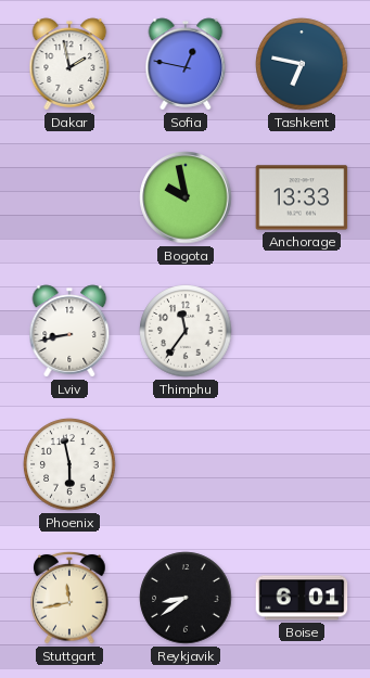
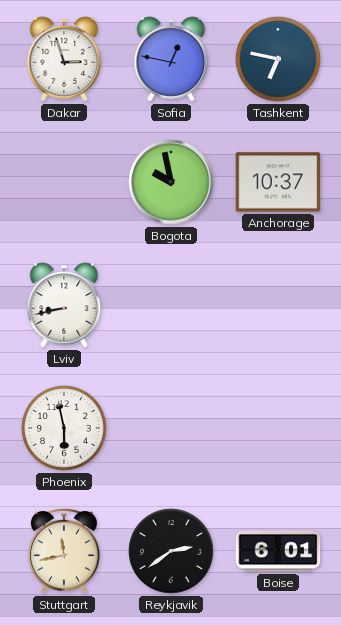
Dakar: 1:58 -> 2:57
Anchorage: 13:33 -> 10:37
Thimphu: 11:36 -> none
Reykjavik: 8:39 -> 2:39
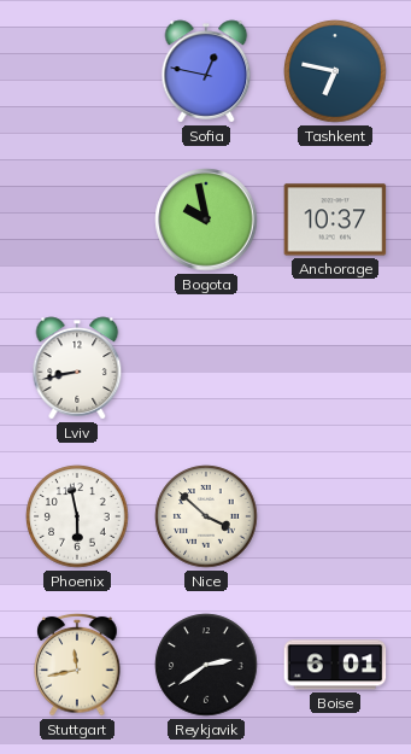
Dakar: 2:57 -> none
Nice: none -> 3:52
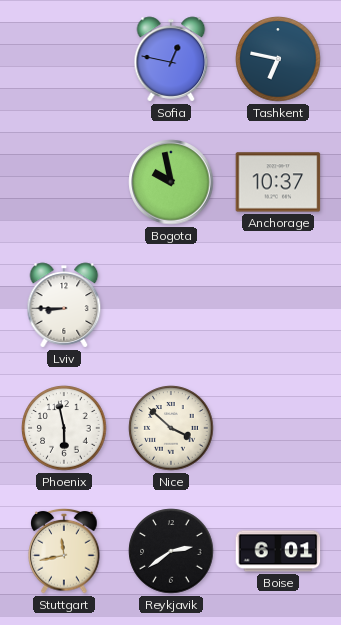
Lviv: 8:43 -> 8:45
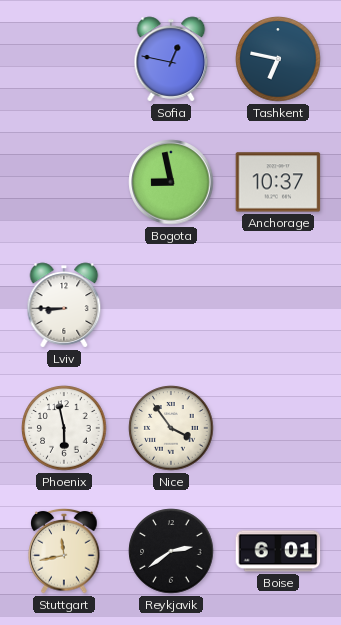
Bogota: 9:58 -> 8:58
Nice: 3:52 -> 3:54
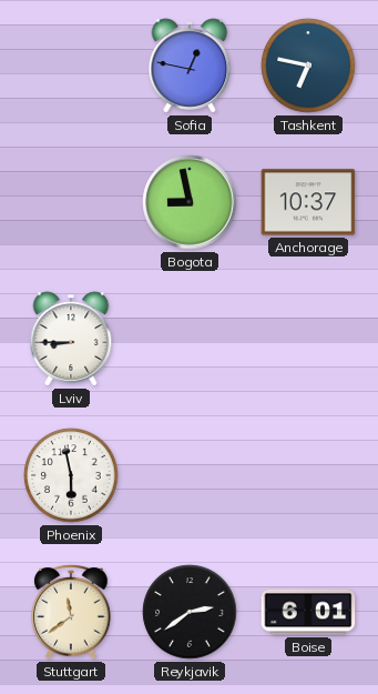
Nice: 3:54 -> none
Stuttgart: 11:43 -> 11:39
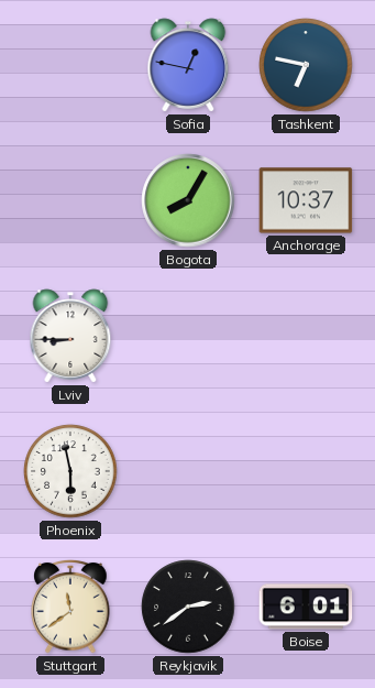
Bogota: 8:58 -> 8:05
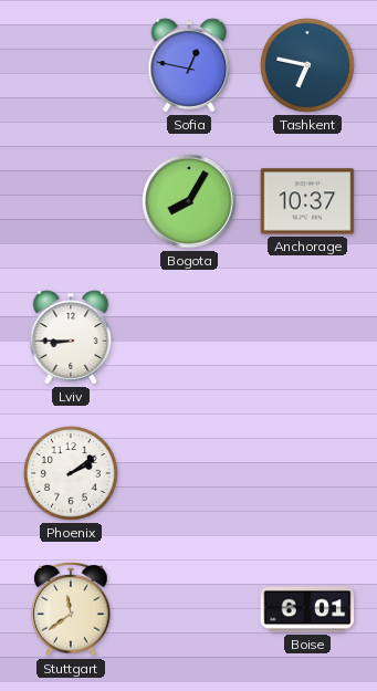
Phoenix: 5:58 -> 2:09
Reykjavik: 2:39 -> none
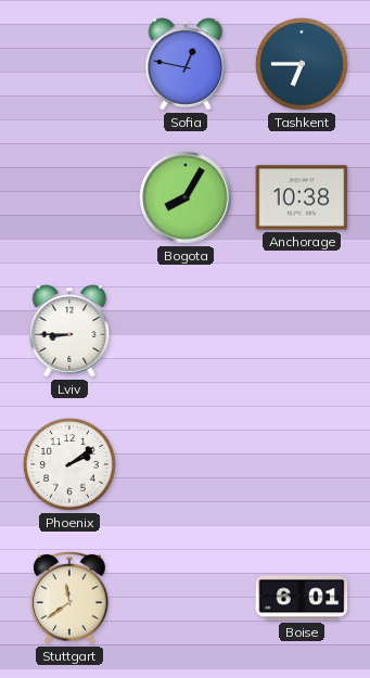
Tashkent: 6:47 -> 6:45
Anchorage: 10:37 -> 10:38
